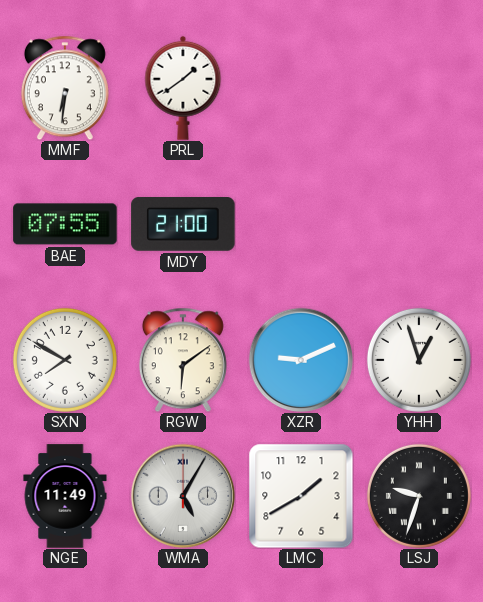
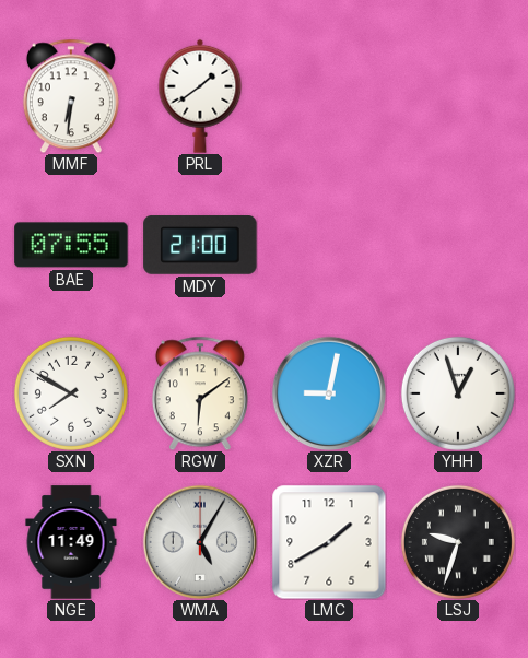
XZR: 9:11 -> 9:02
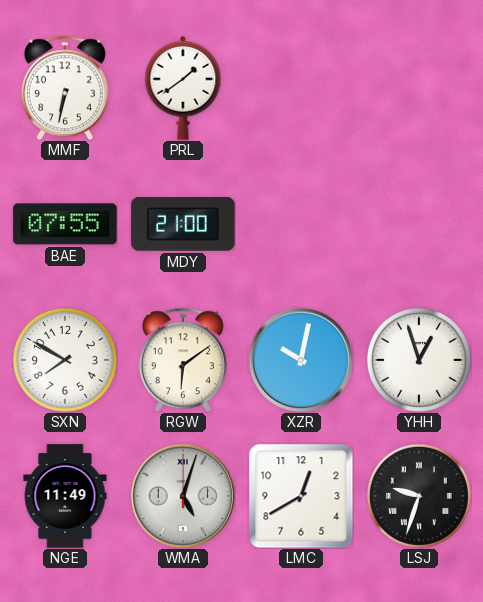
MMF: 6:31 -> 6:32
XZR: 9:02 -> 10:02
WMA: 5:05 -> 5:03
LMC: 1:40 -> 12:40
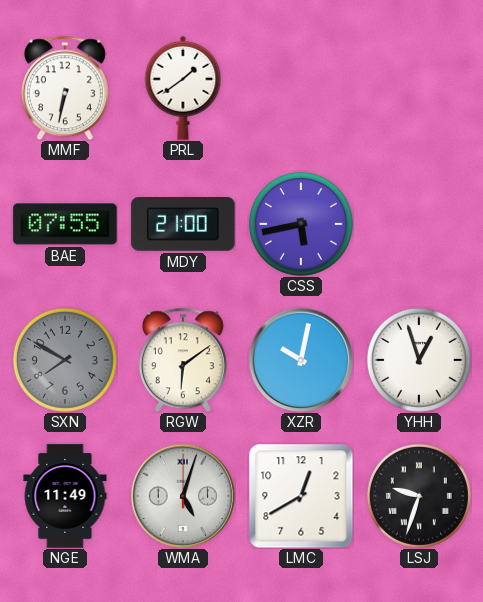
CSS: none -> 5:43
SXN dial: white -> grey
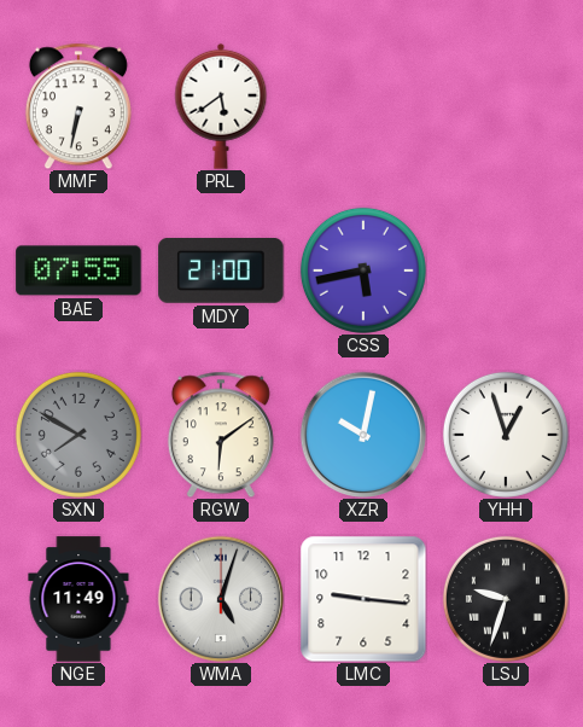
PRL: 1:39 -> 5:39
LMC: 12:40 -> 9:16
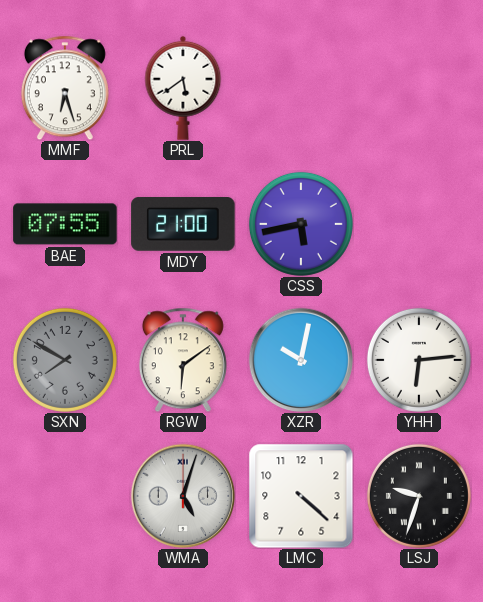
MMF: 6:32 -> 6:27
YHH: 12:57 -> 6:14
NGE: 11:49 -> none
LMC: 9:16 -> 4:22
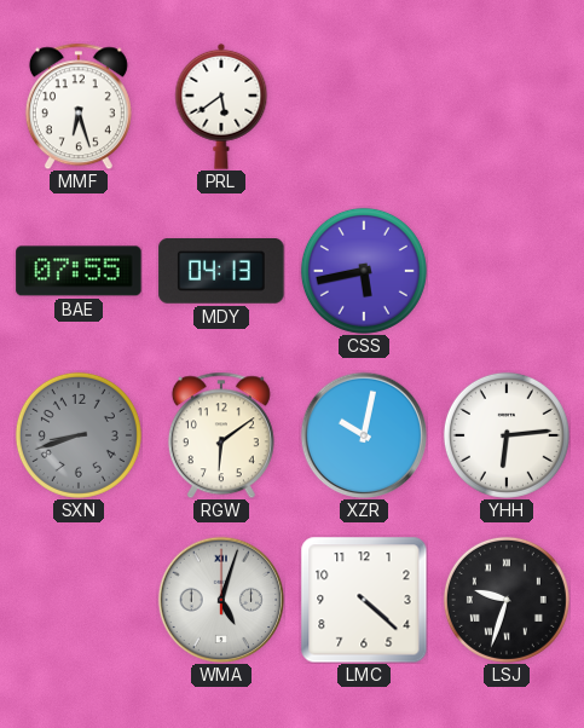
MDY: 21:00 -> 04:13
SXN: 7:50 -> 8:42
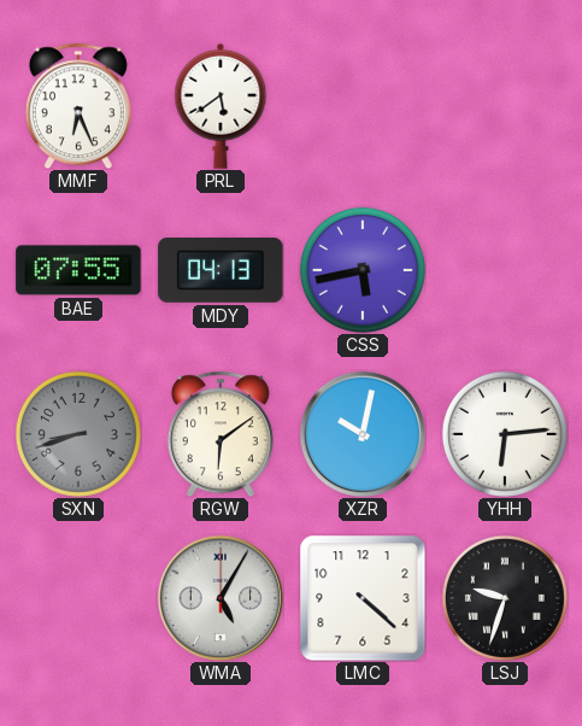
MMF: 6:27 -> 6:26
WMA: 5:03 -> 5:05
